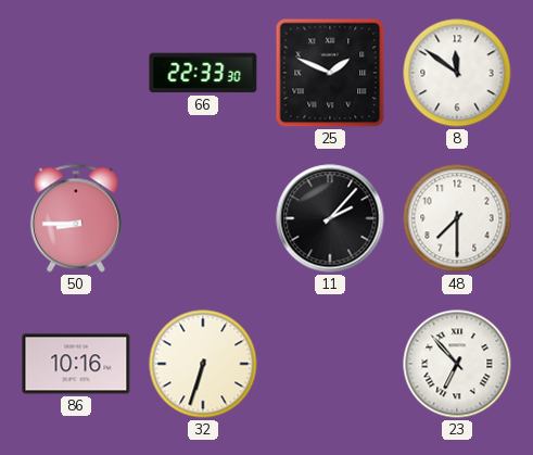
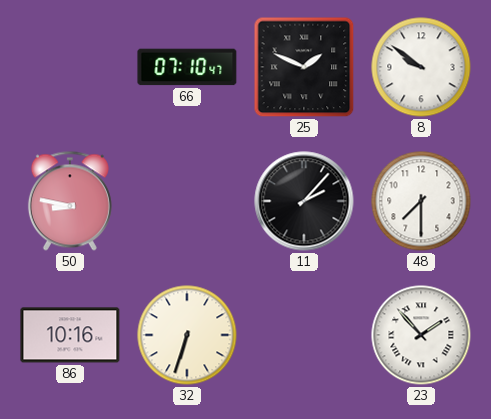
66: 22:33 -> 07:10
8: 11:51 -> 9:51
50: 8:45 -> 8:47
23: 6:53 -> 1:53
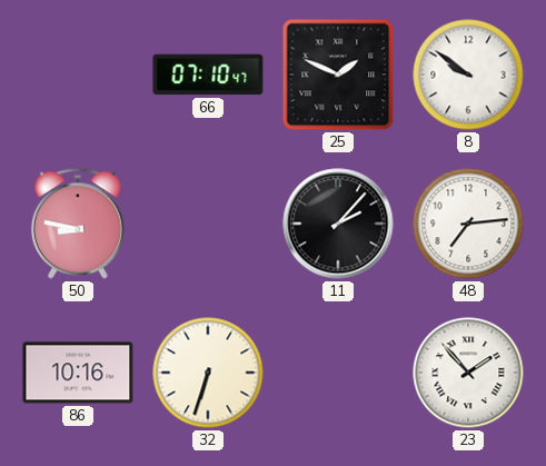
48: 7:30 -> 7:14
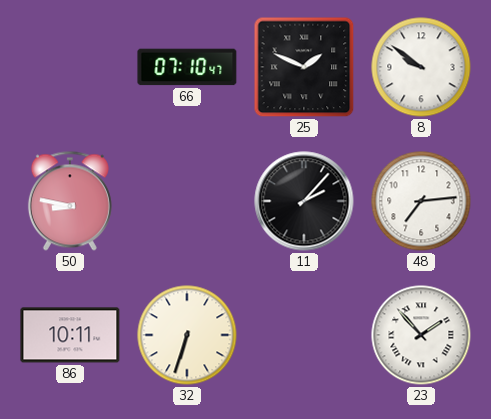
86: 10:16 -> 10:11
